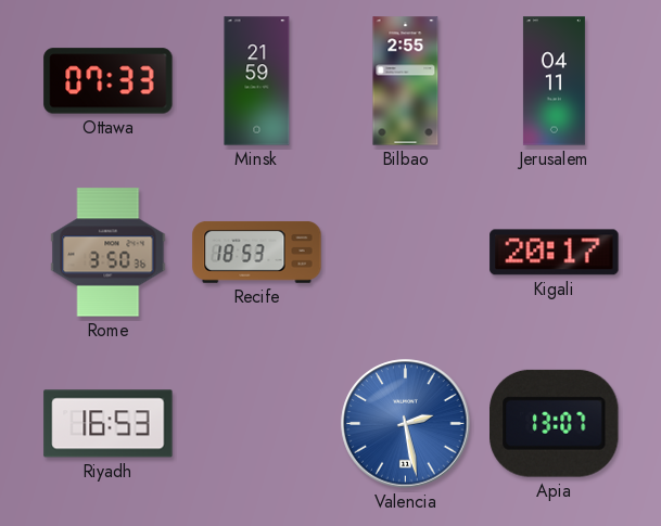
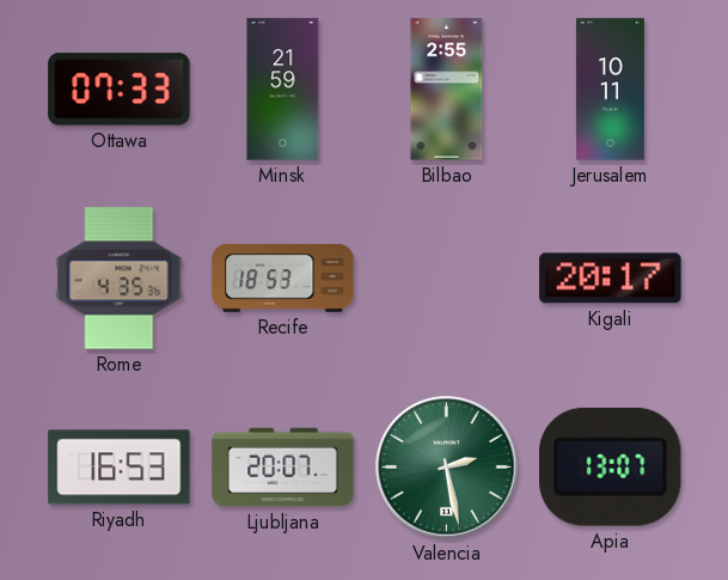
Jerusalem: 04:11 -> 10:11
Rome: 3:50 -> 4:35
Ljubljana: none -> 20:07
Valencia dial: blue -> green
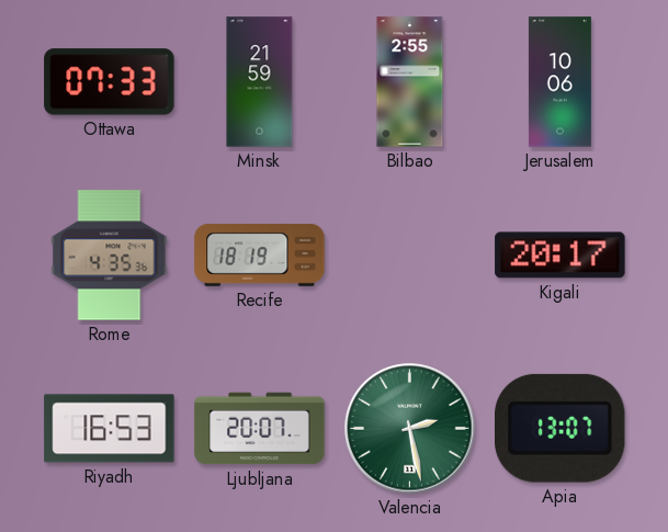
Jerusalem: 10:11 -> 10:06
Recife: 18:53 -> 18:19
